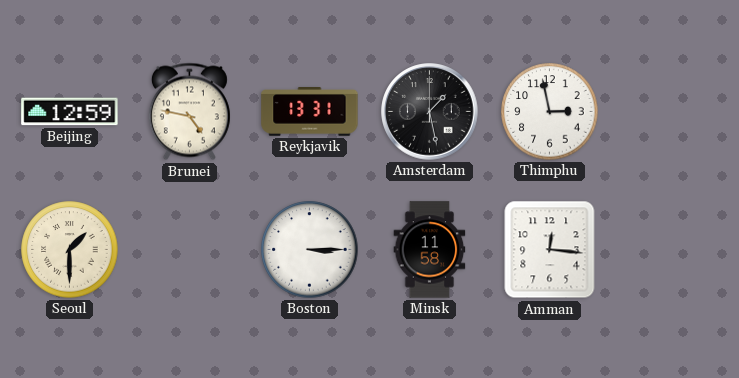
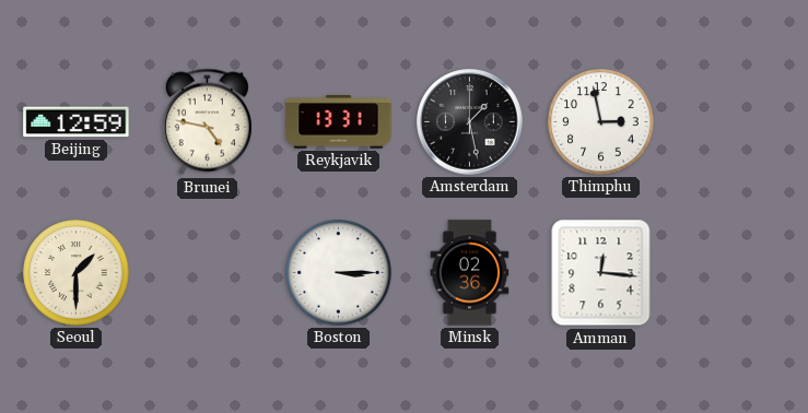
Minsk: 11:58 -> 02:36
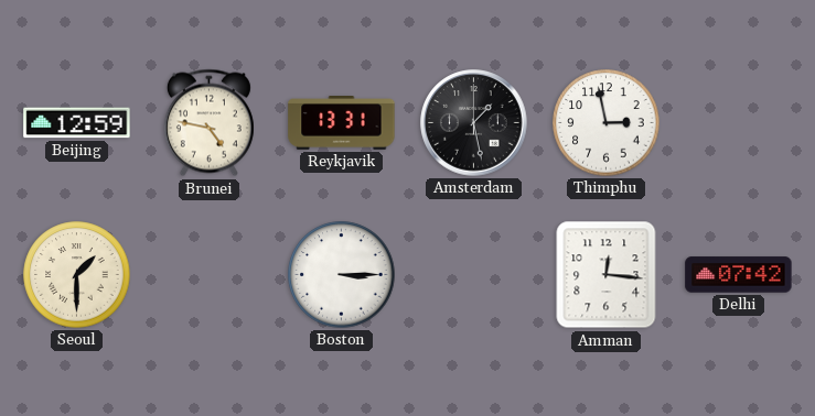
Minsk: 02:36 -> none
Delhi: none -> 07:42
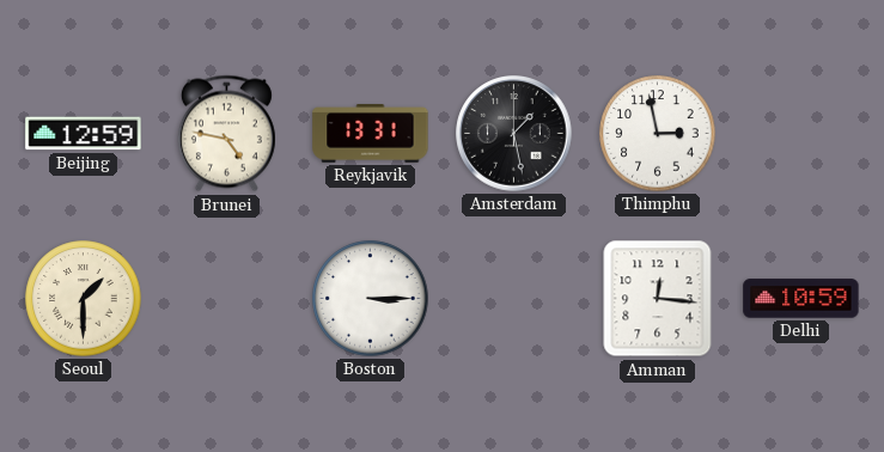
Delhi: 07:42 -> 10:59
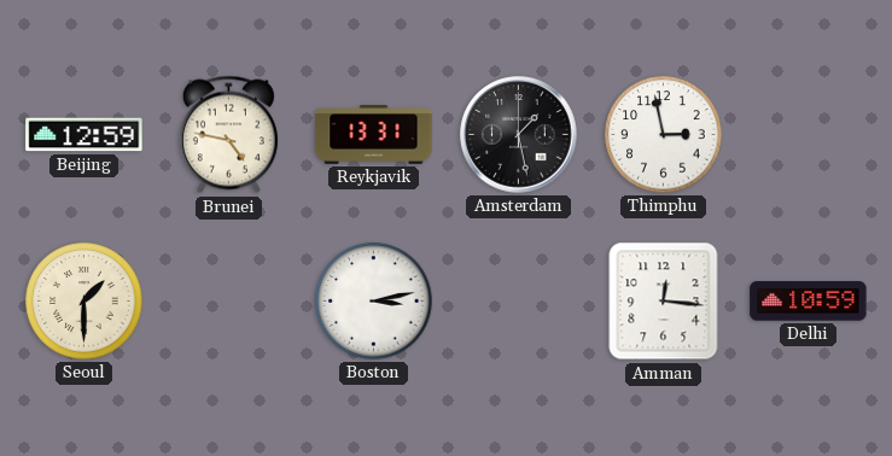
Boston: 3:15 -> 3:13
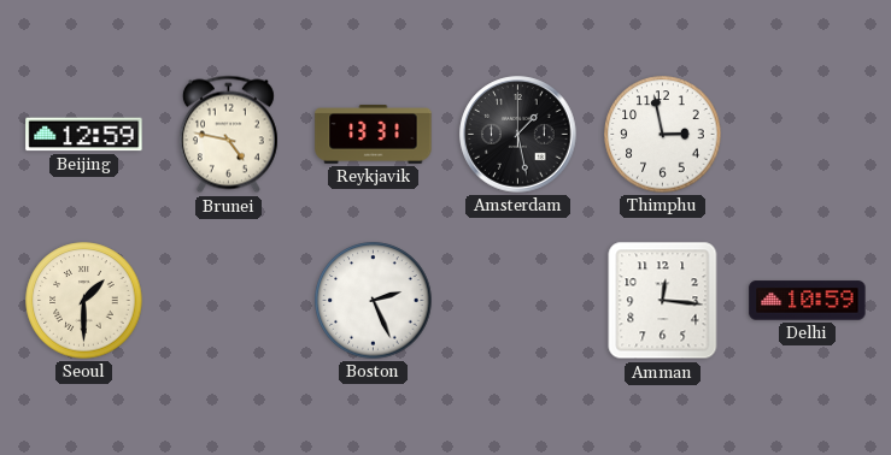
Boston: 3:13 -> 2:26
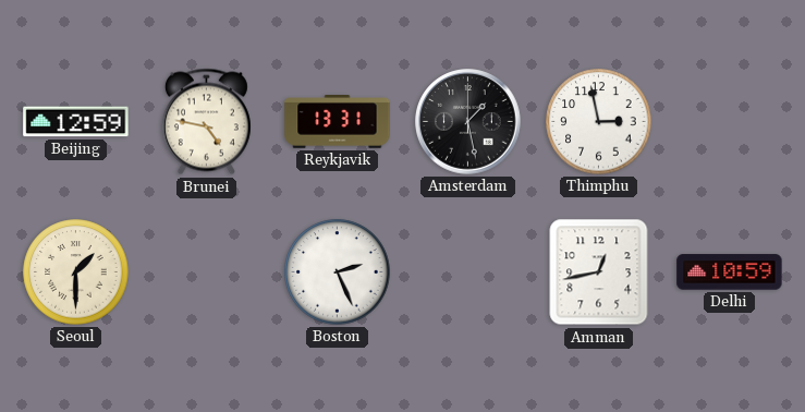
Amman: 12:16 -> 12:43
